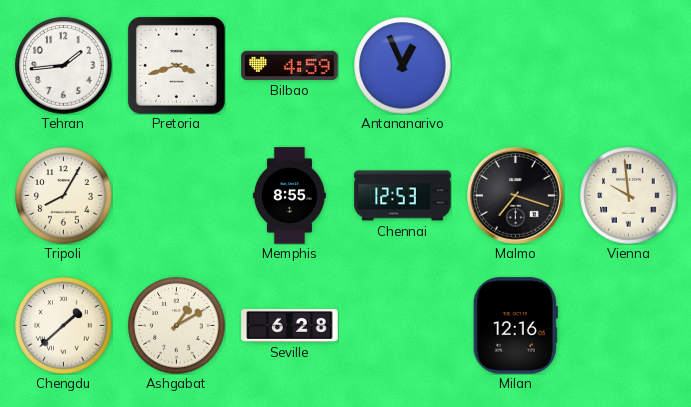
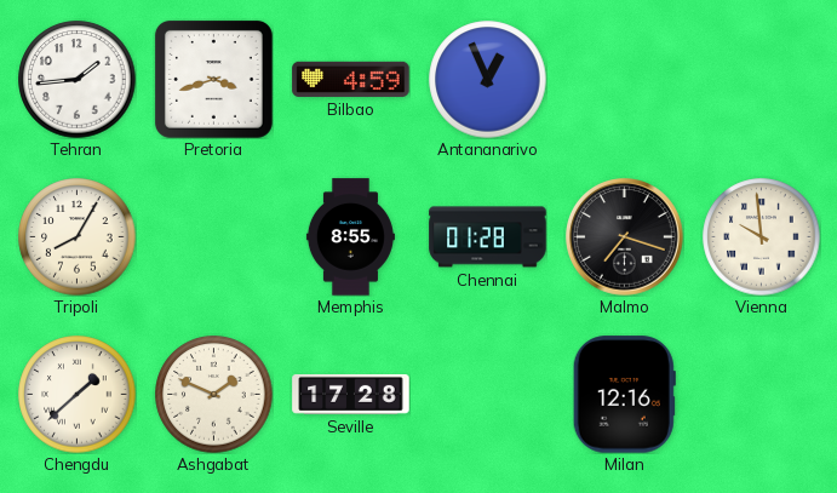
Chennai: 12:53 -> 01:28
Ashgabat: 1:10 -> 1:49
Seville: 6:28 -> 17:28
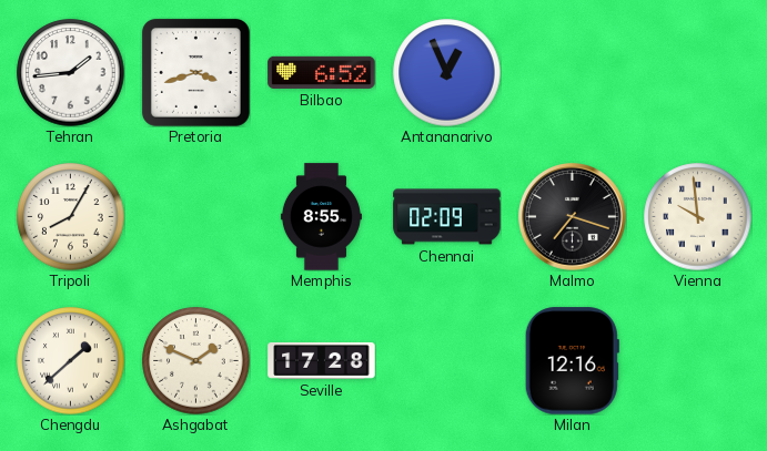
Bilbao: 4:59 -> 6:52
Chennai: 01:28 -> 02:09
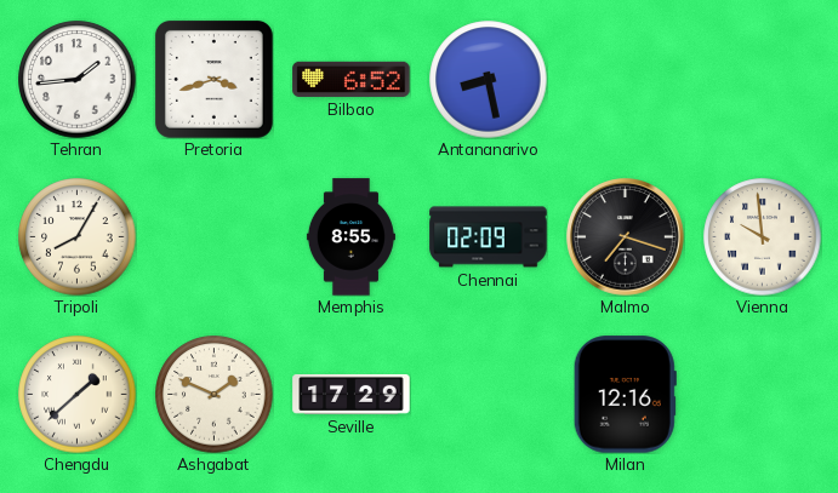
Antananarivo: 12:56 -> 8:28
Seville: 17:28 -> 17:29
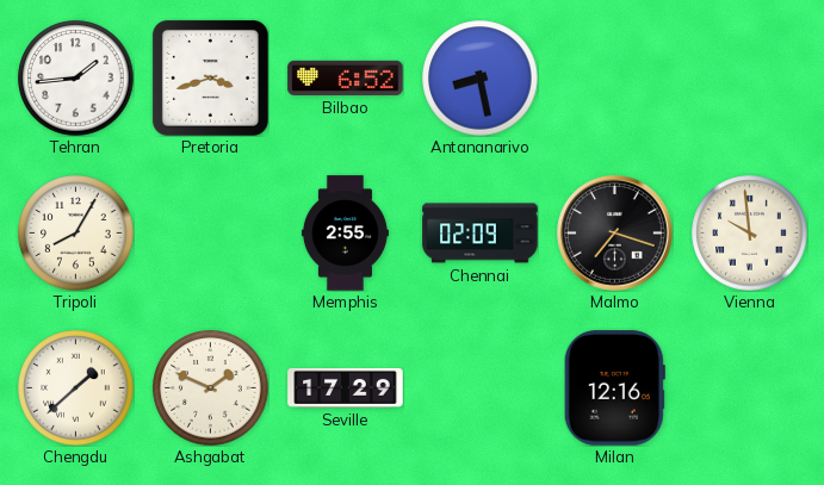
Memphis: 8:55 -> 2:55
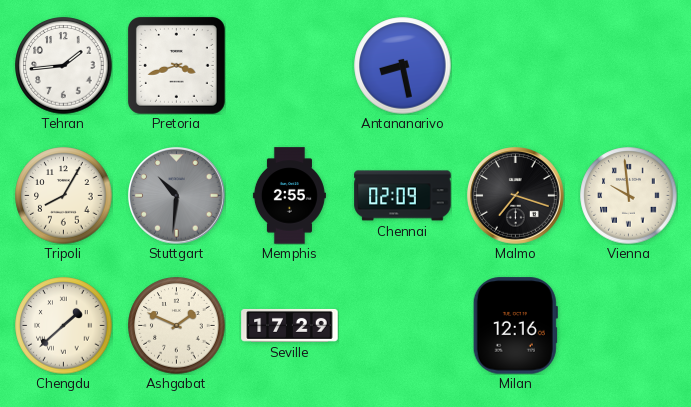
Bilbao: 6:52 -> none
Stuttgart: none -> 10:31
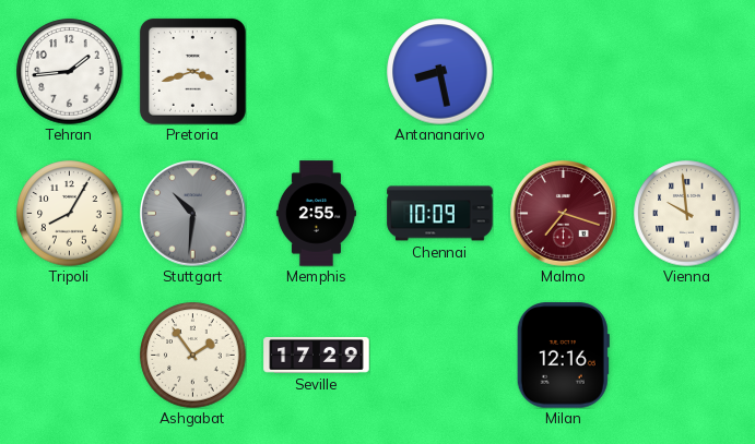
Chennai: 02:09 -> 10:09
Malmo dial: black -> burgundy
Chengdu: 1:38 -> none
Ashgabat: 1:49 -> 1:54
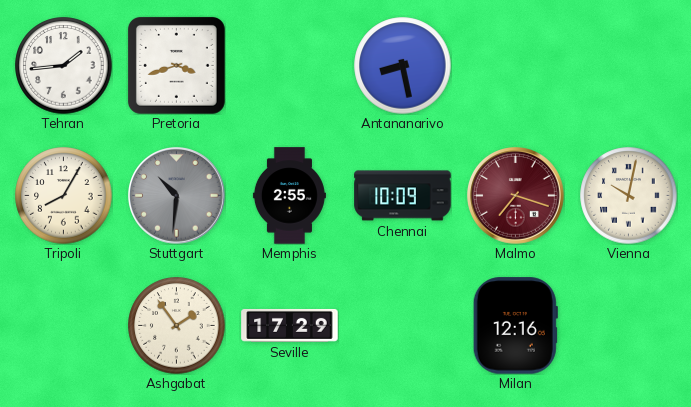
Vienna: 9:59 -> 10:02
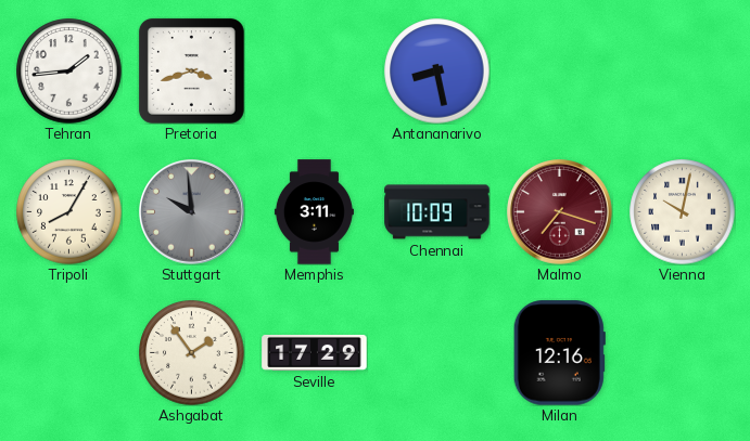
Stuttgart: 10:31 -> 9:59
Memphis: 2:55 -> 3:11
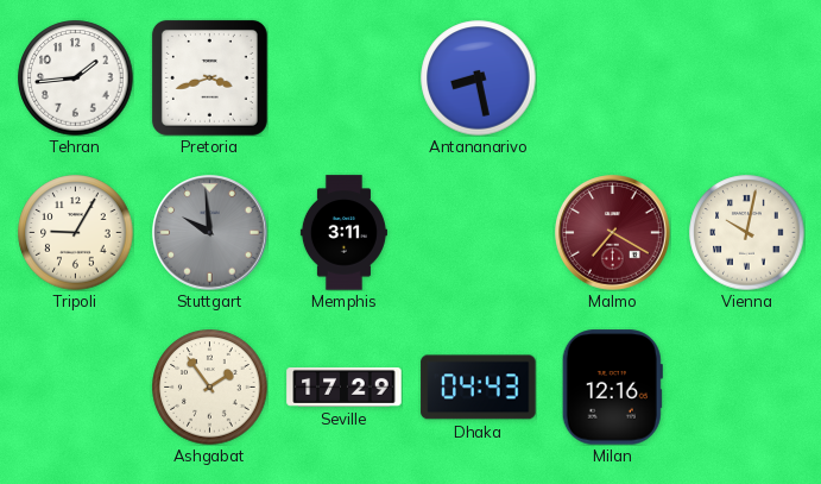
Tripoli: 8:05 -> 9:05
Chennai: 10:09 -> none
Malmo: 7:18 -> 7:20
Dhaka: none -> 04:43
